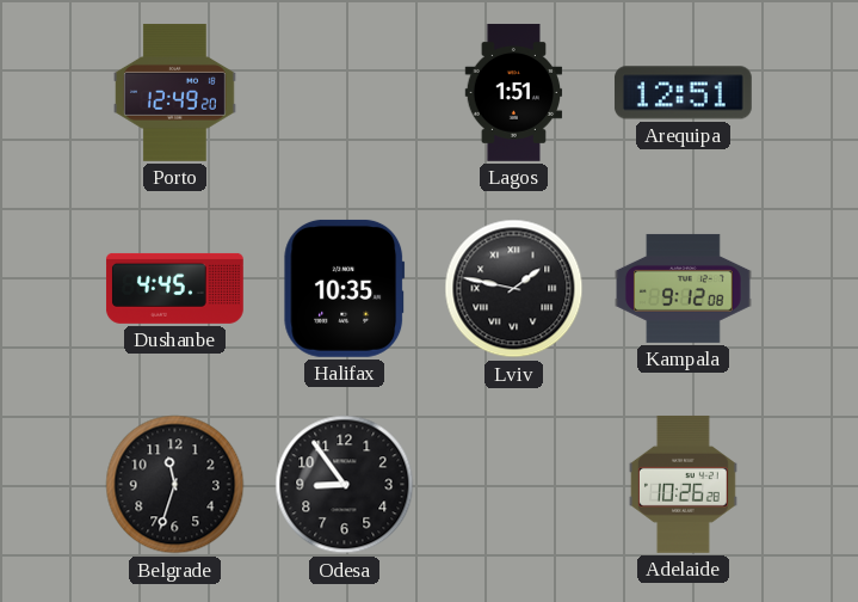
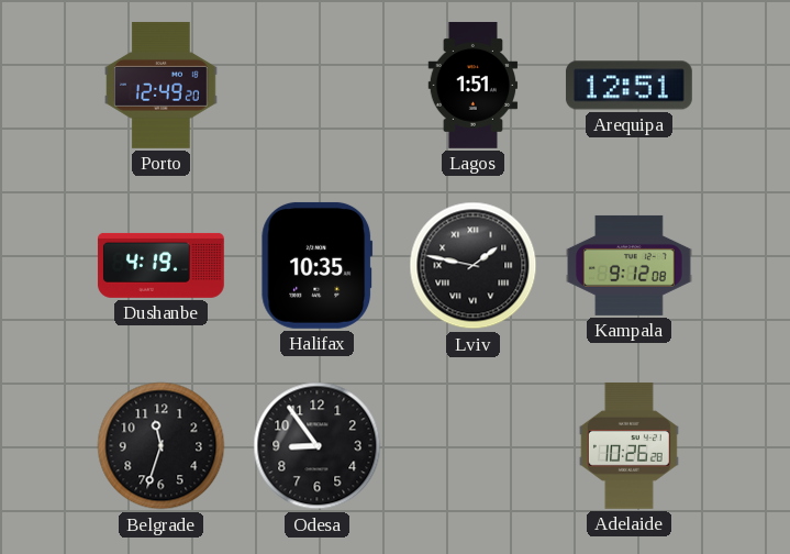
Dushanbe: 4:45 -> 4:19
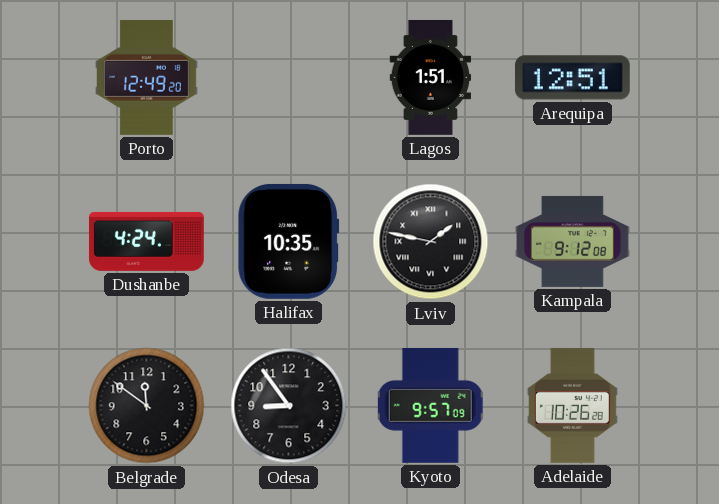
Dushanbe: 4:19 -> 4:24
Belgrade: 11:33 -> 11:51
Kyoto: none -> 9:57
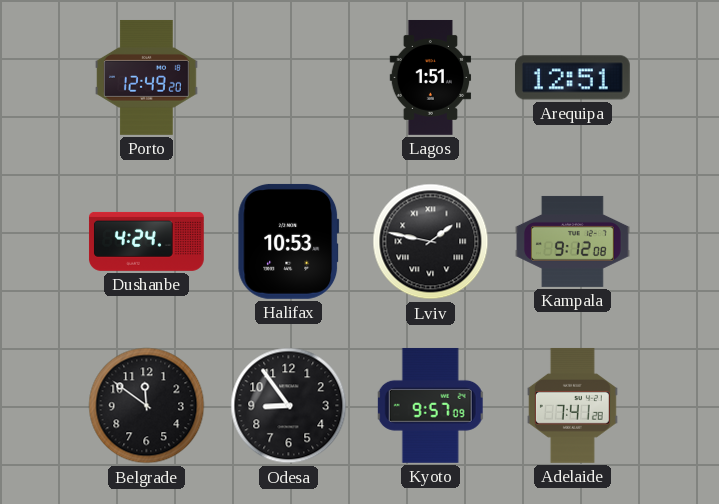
Halifax: 10:35 -> 10:53
Adelaide: 10:26 -> 7:41
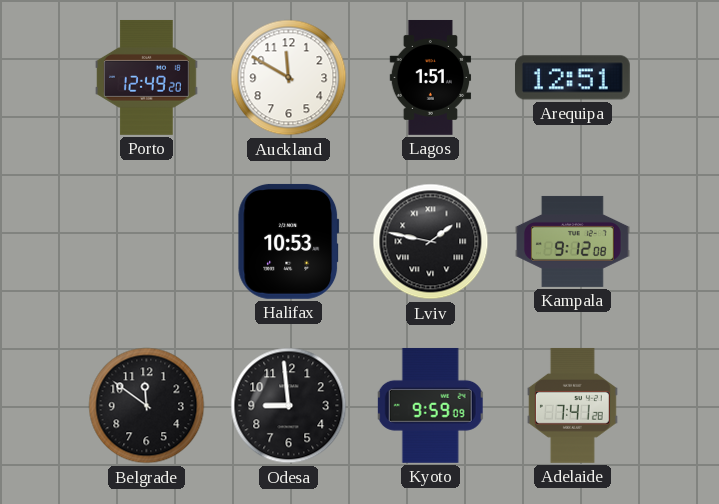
Auckland: none -> 11:50
Dushanbe: 4:24 -> none
Odesa: 8:54 -> 8:59
Kyoto: 9:57 -> 9:59
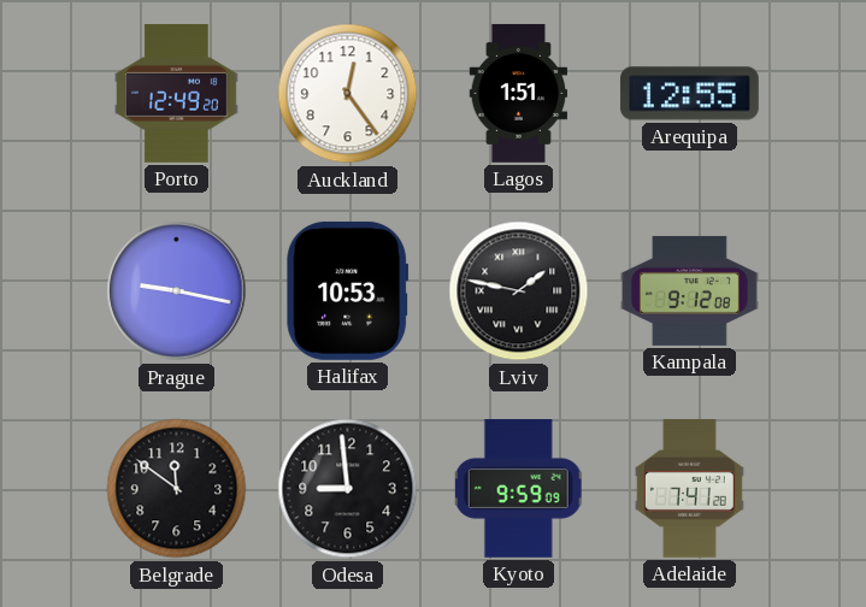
Auckland: 11:50 -> 12:24
Arequipa: 12:51 -> 12:55
Prague: none -> 9:17
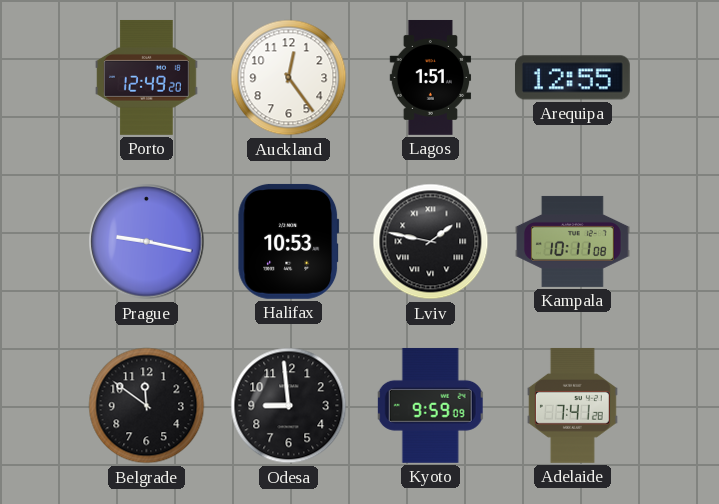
Kampala: 9:12 -> 10:11
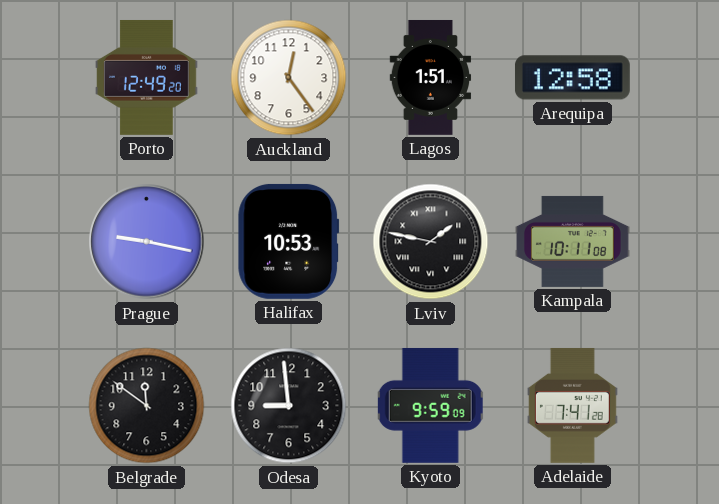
Arequipa: 12:55 -> 12:58
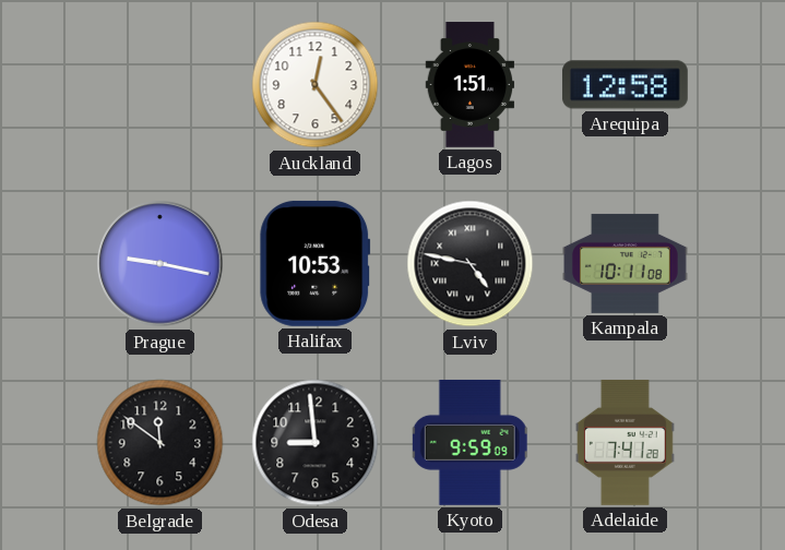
Porto: 12:49 -> none
Lviv: 1:47 -> 4:47
